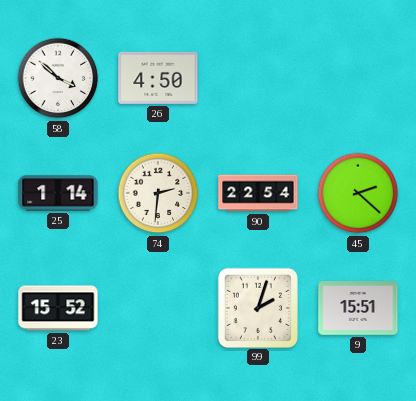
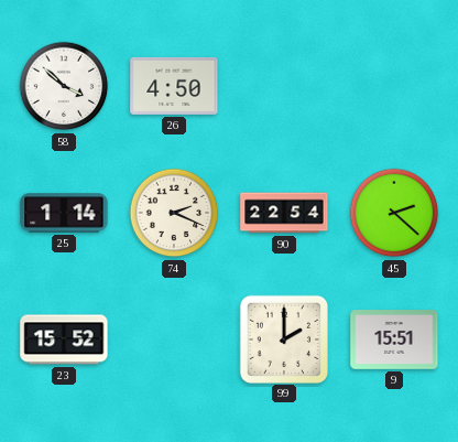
74: 2:31 -> 2:19
99: 2:03 -> 2:00
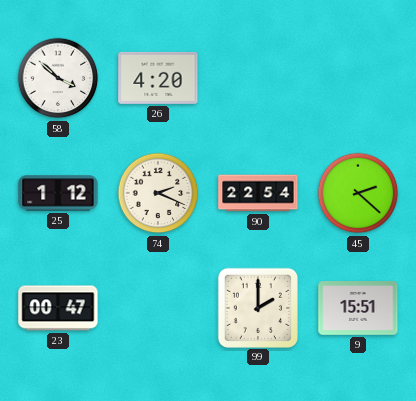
26: 4:50 -> 4:20
25: 1:14 -> 1:12
23: 15:52 -> 00:47
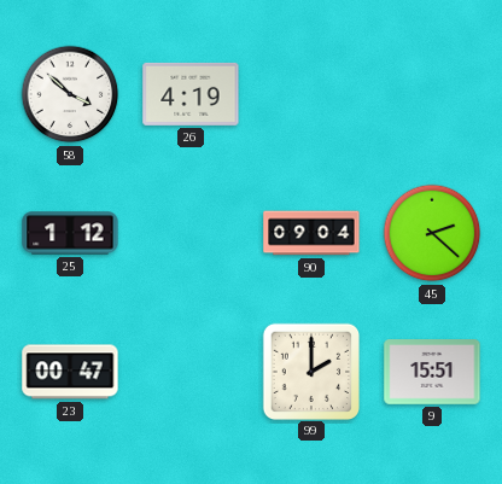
26: 4:20 -> 4:19
74: 2:19 -> none
90: 22:54 -> 09:04
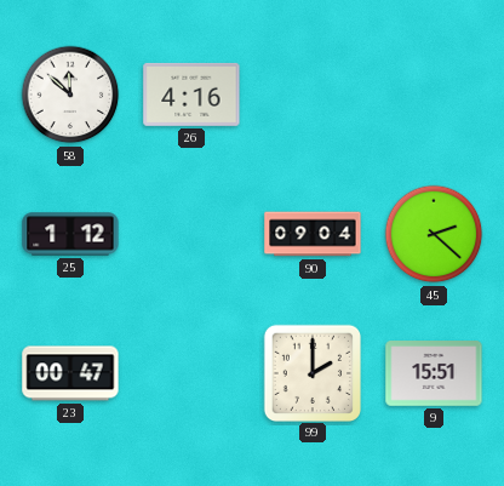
58: 3:52 -> 11:52
26: 4:19 -> 4:16
